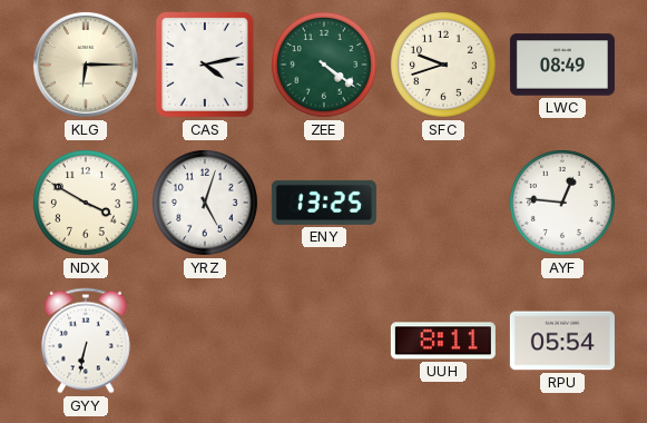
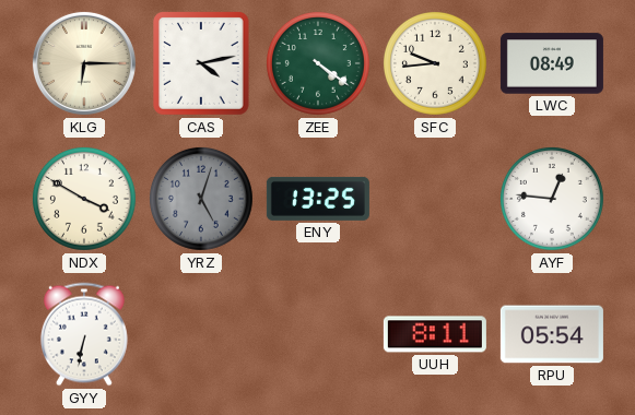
SFC: 9:42 -> 9:44
YRZ dial: white -> grey
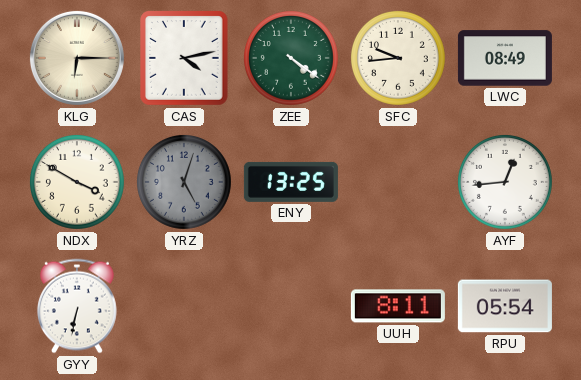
AYF: 12:46 -> 12:44
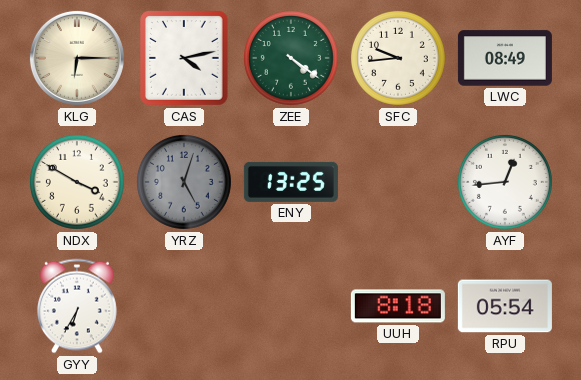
GYY: 6:32 -> 6:35
UUH: 8:11 -> 8:18
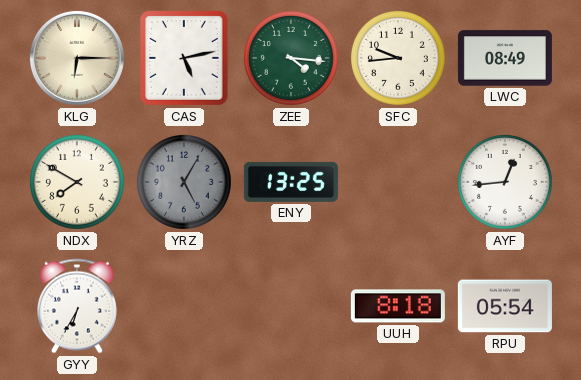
CAS: 4:13 -> 5:13
ZEE: 4:21 -> 4:16
NDX: 3:50 -> 7:50
YRZ: 5:03 -> 5:05
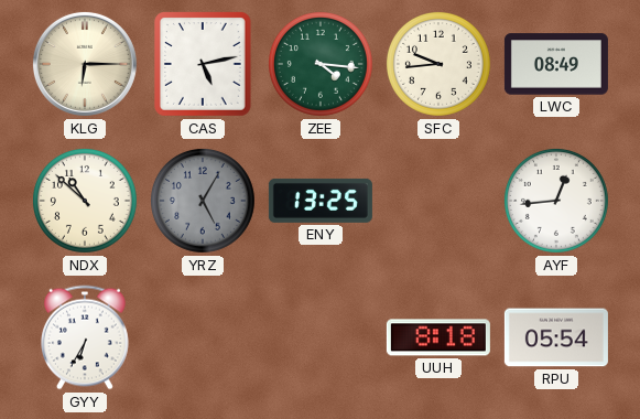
NDX: 7:50 -> 10:52
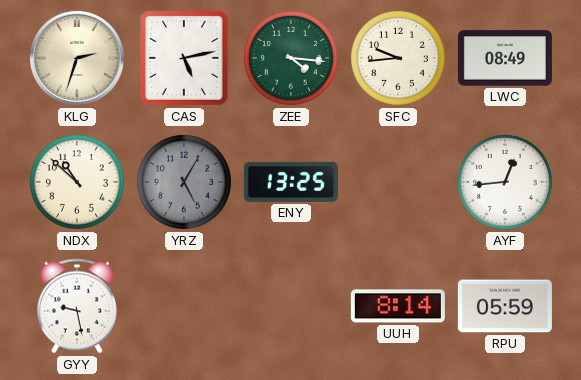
KLG: 6:15 -> 2:33
GYY: 6:35 -> 9:28
UUH: 8:18 -> 8:14
RPU: 05:54 -> 05:59
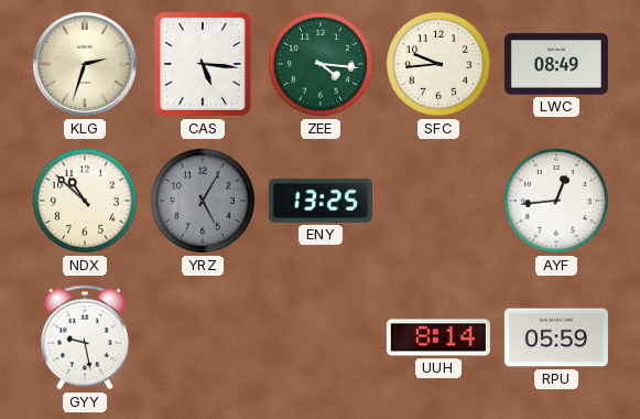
CAS: 5:13 -> 5:16
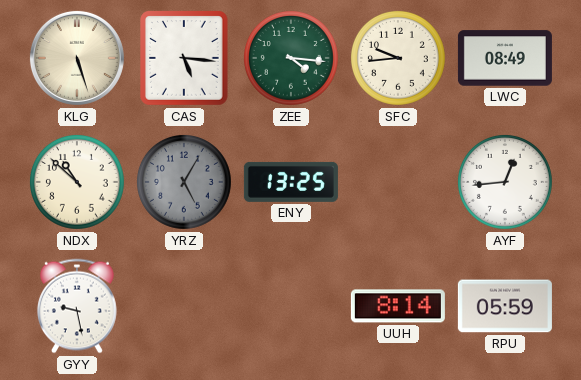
KLG: 2:33 -> 5:27
